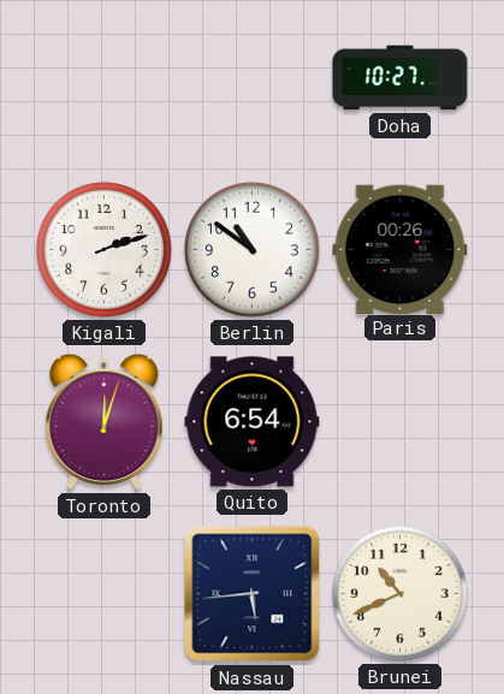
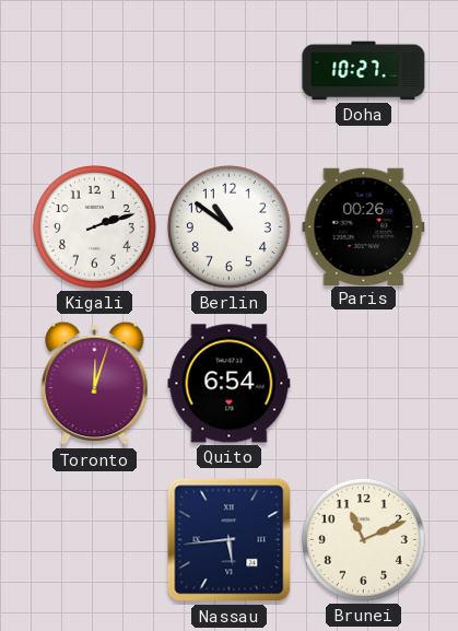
Brunei: 10:41 -> 11:11
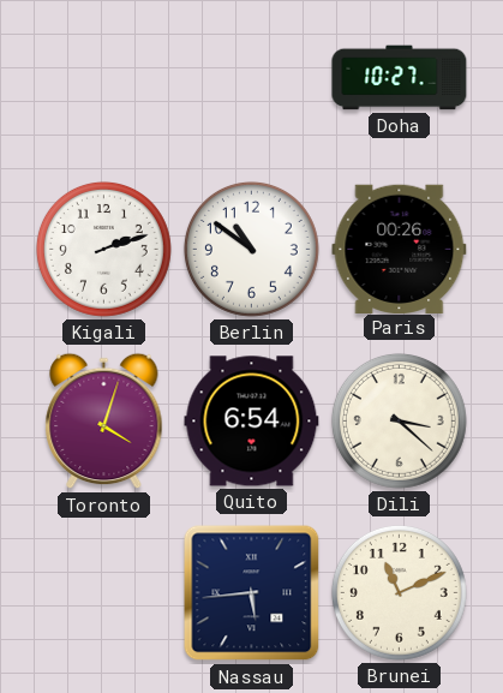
Toronto: 12:03 -> 4:03
Dili: none -> 3:22
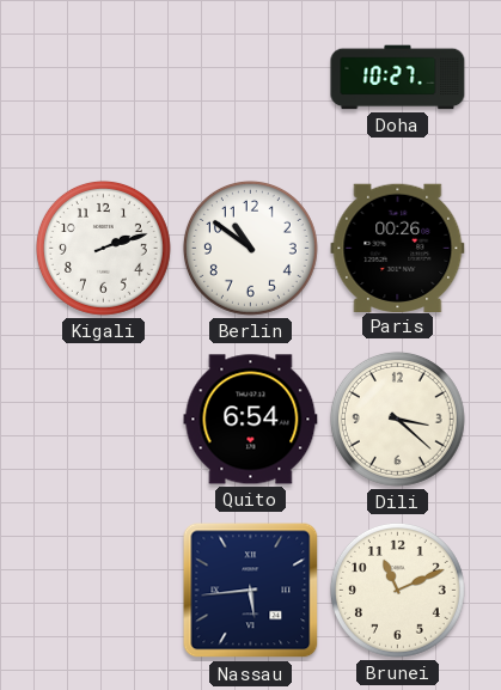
Toronto: 4:03 -> none
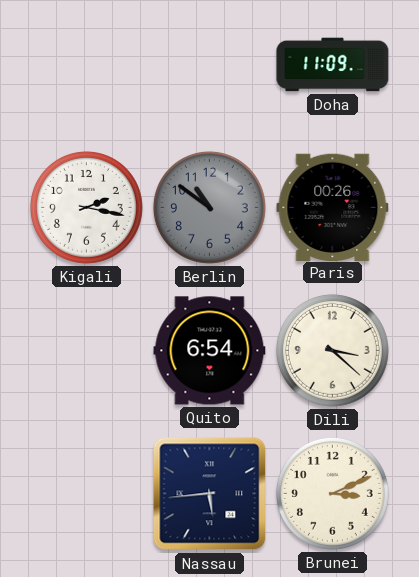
Doha: 10:27 -> 11:09
Kigali: 2:12 -> 2:17
Berlin dial: white -> grey
Brunei: 11:11 -> 3:11
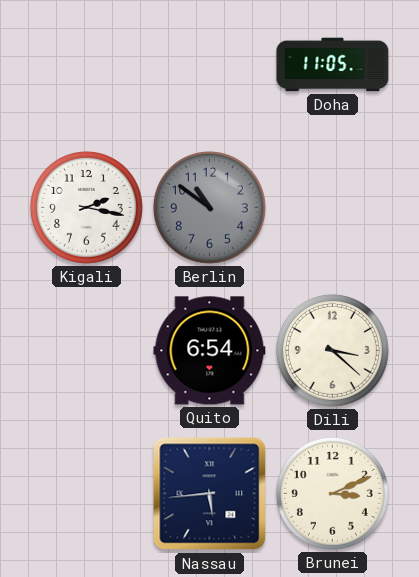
Doha: 11:09 -> 11:05
Paris: 00:26 -> none
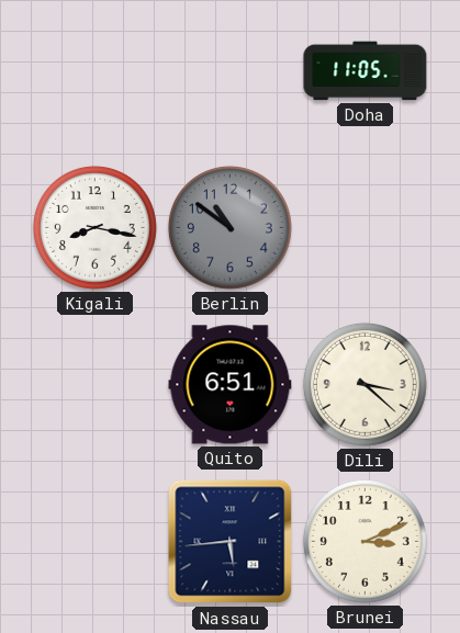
Kigali: 2:17 -> 8:17
Quito: 6:54 -> 6:51
